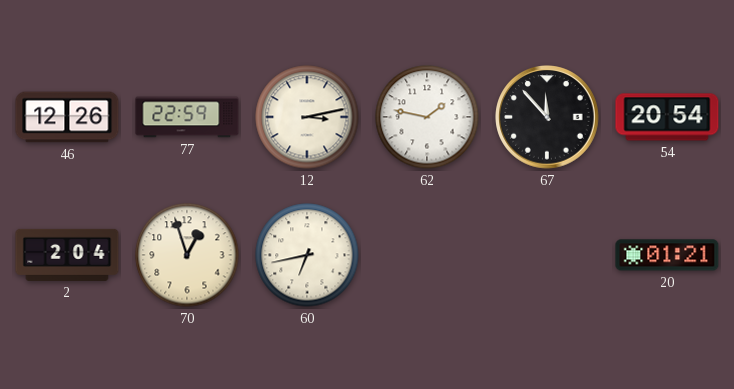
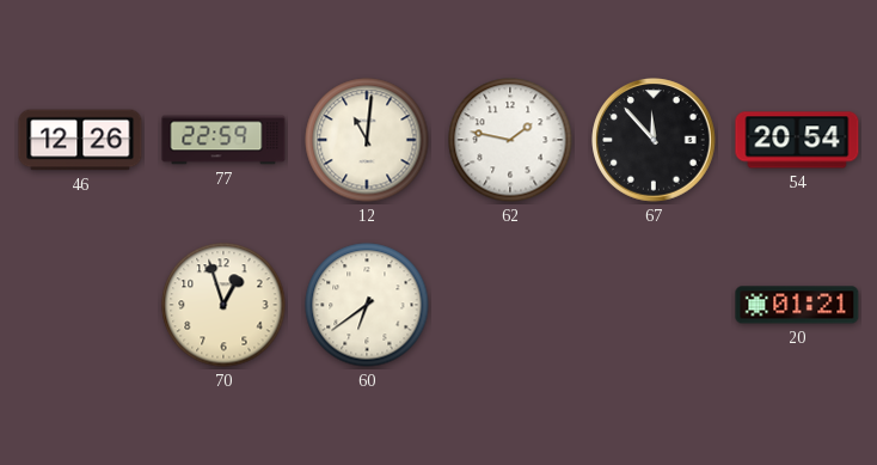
12: 3:13 -> 11:01
2: 2:04 -> none
60: 6:43 -> 6:39
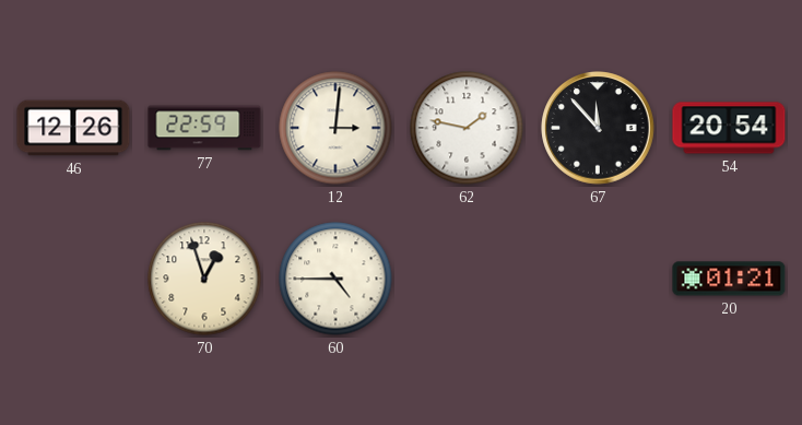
12: 11:01 -> 3:01
60: 6:39 -> 4:45
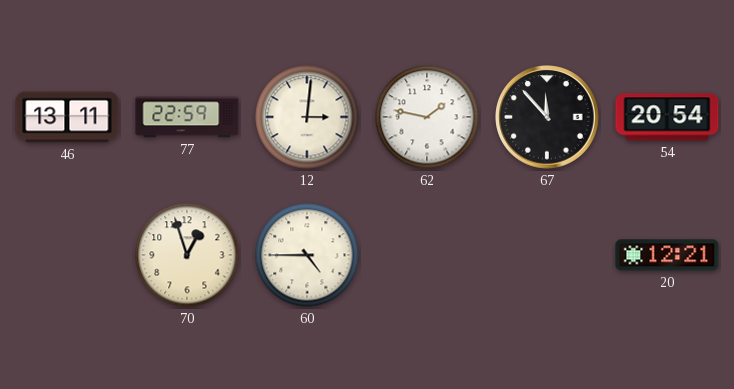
46: 12:26 -> 13:11
20: 01:21 -> 12:21
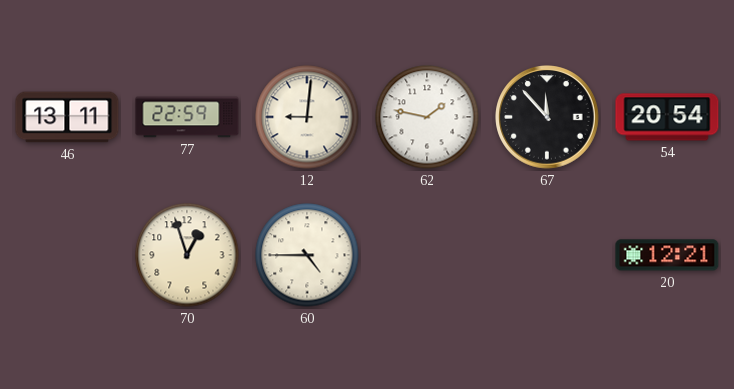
12: 3:01 -> 9:01
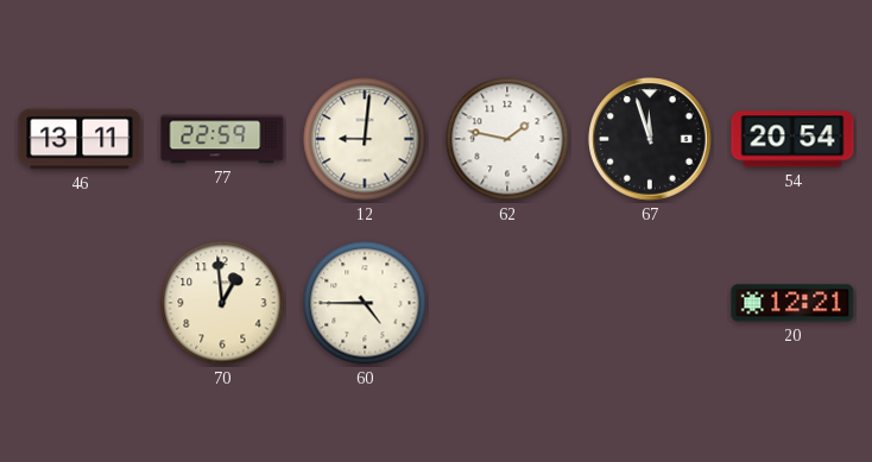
67: 11:53 -> 11:57
70: 12:57 -> 12:59
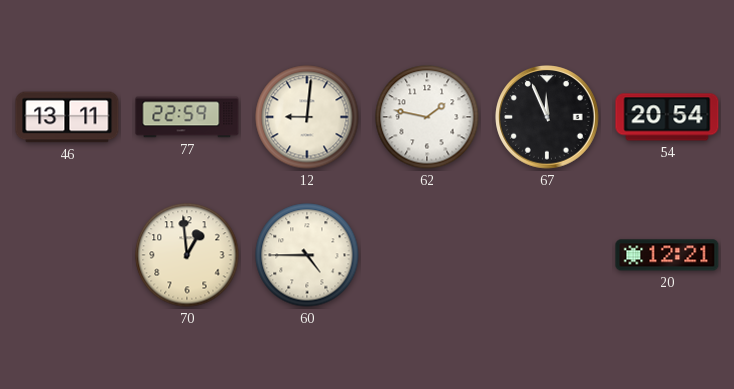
67: 11:57 -> 11:56
